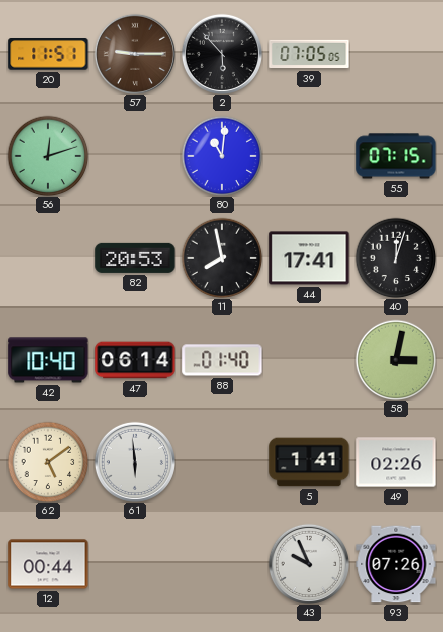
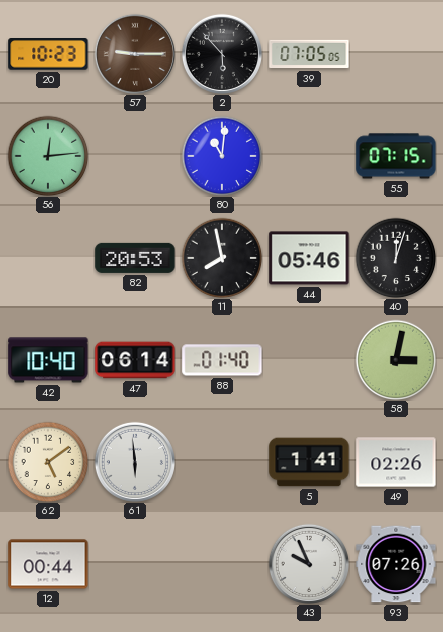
20: 11:51 -> 10:23
56: 12:12 -> 12:14
44: 17:41 -> 05:46
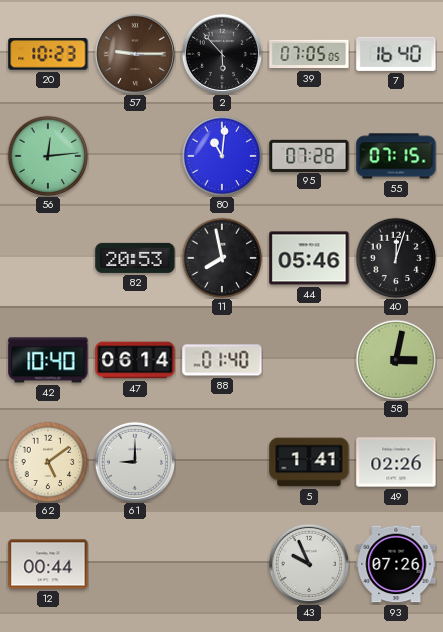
7: none -> 16:40
95: none -> 07:28
61: 5:59 -> 9:00
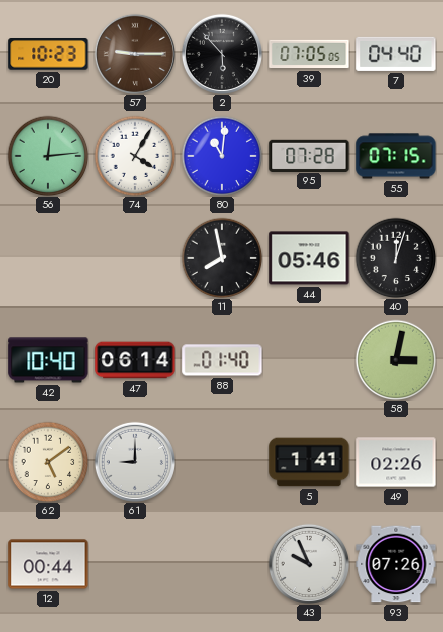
7: 16:40 -> 04:40
74: none -> 4:05
82: 20:53 -> none
